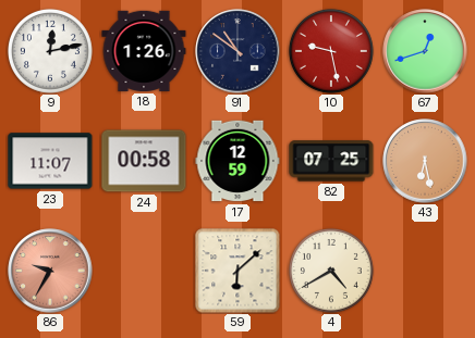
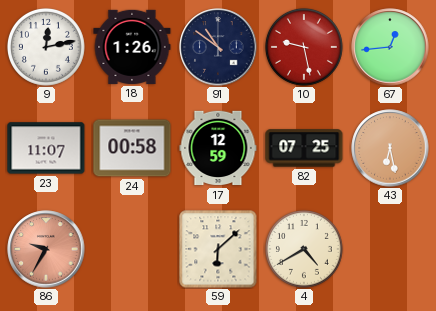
67: 12:42 -> 12:44
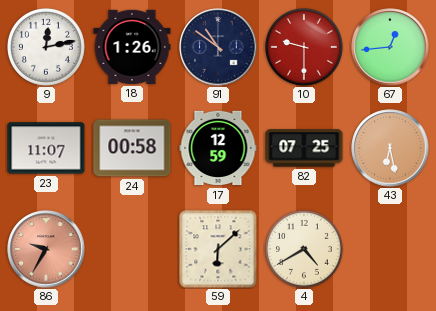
10: 9:28 -> 9:30
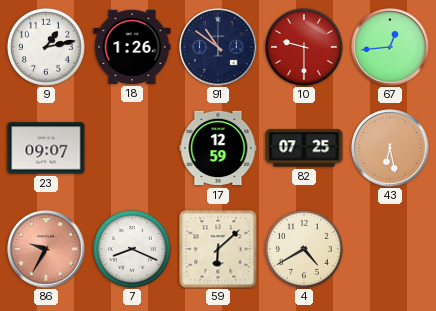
9: 12:13 -> 1:13
23: 11:07 -> 09:07
24: 00:58 -> none
7: none -> 8:19
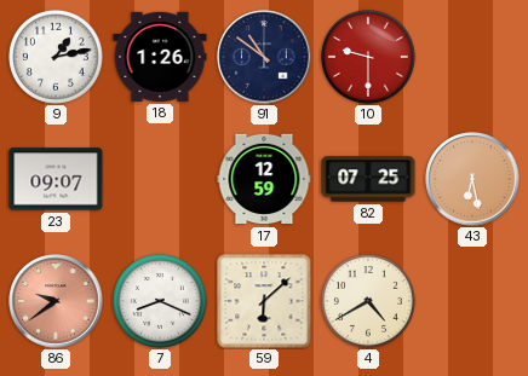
67: 12:44 -> none
86: 9:35 -> 9:39
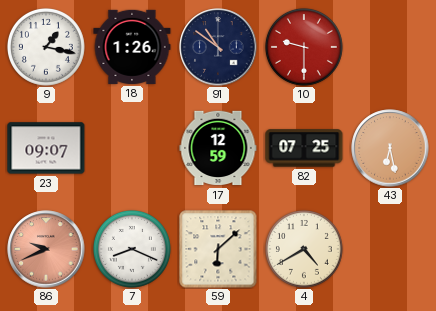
9: 1:13 -> 1:17
86: 9:39 -> 9:41
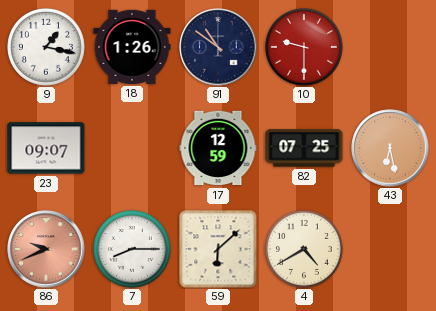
7: 8:19 -> 8:15
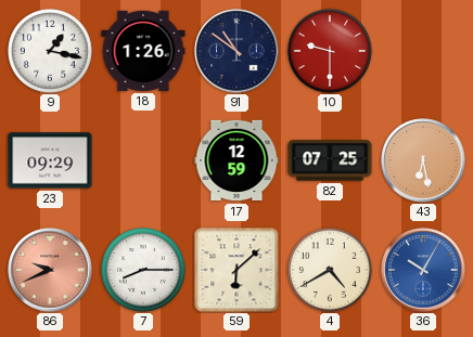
23: 09:07 -> 09:29
36: none -> 10:05
